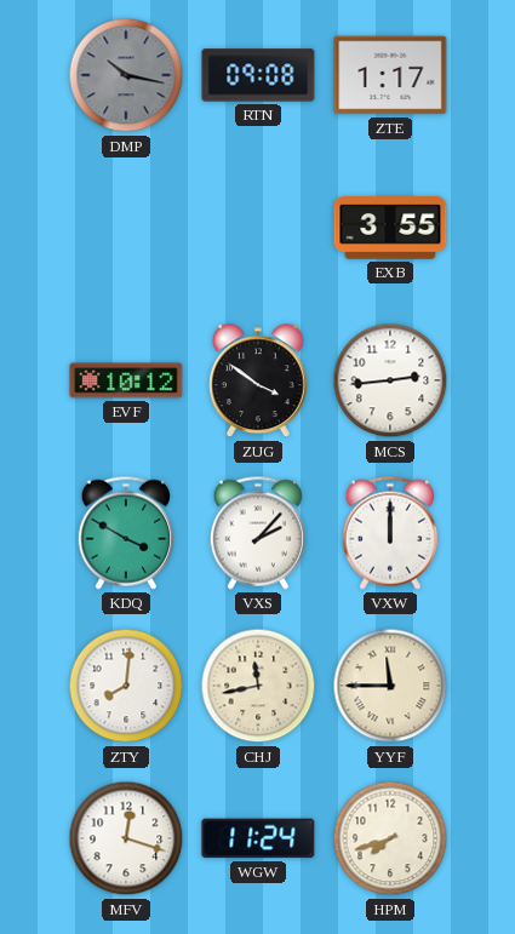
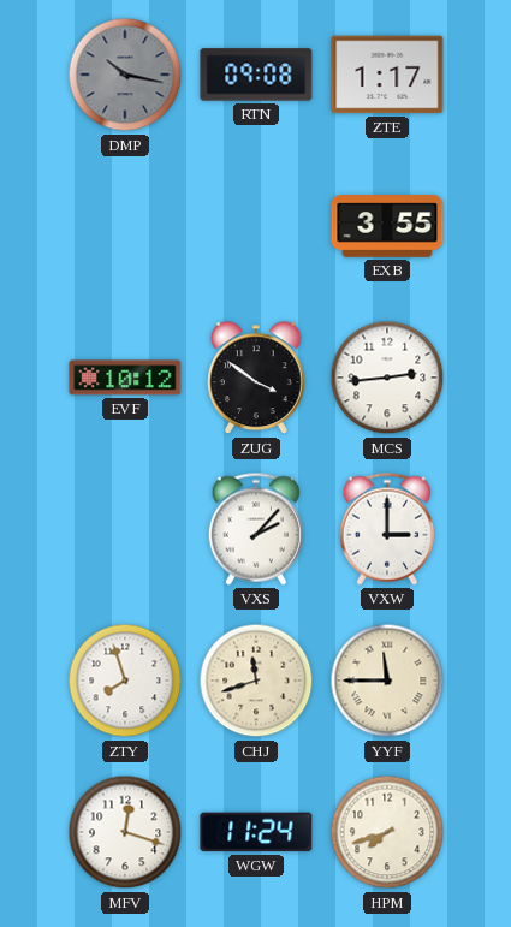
KDQ: 3:50 -> none
VXW: 12:00 -> 3:00
ZTY: 8:01 -> 7:57
CHJ: 11:43 -> 11:42
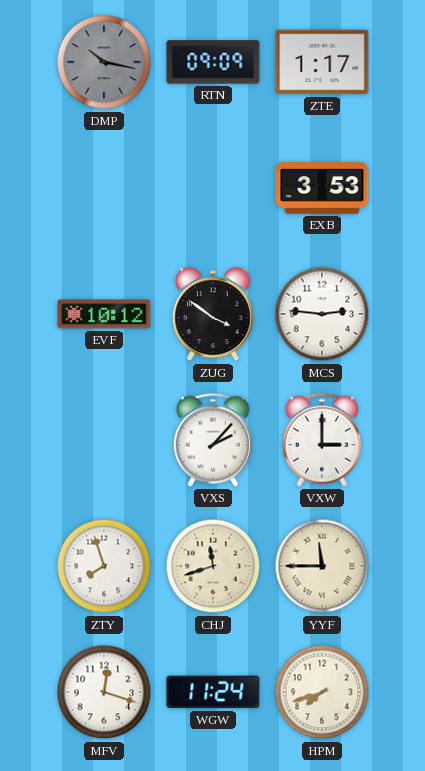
RTN: 09:08 -> 09:09
EXB: 3:55 -> 3:53
MCS: 2:44 -> 2:46
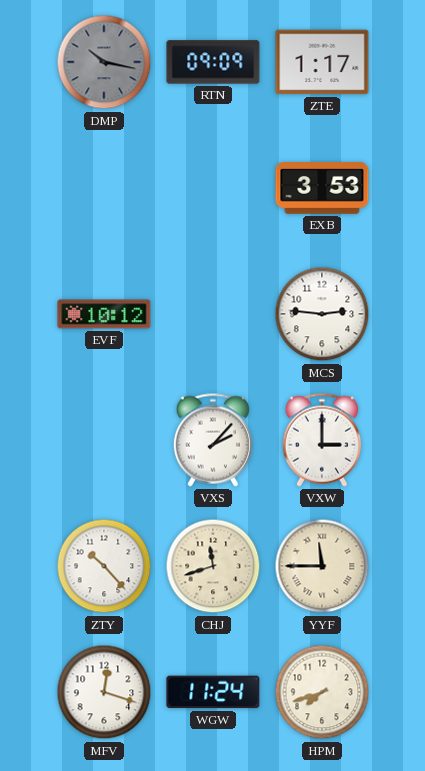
ZUG: 3:51 -> none
ZTY: 7:57 -> 10:23
